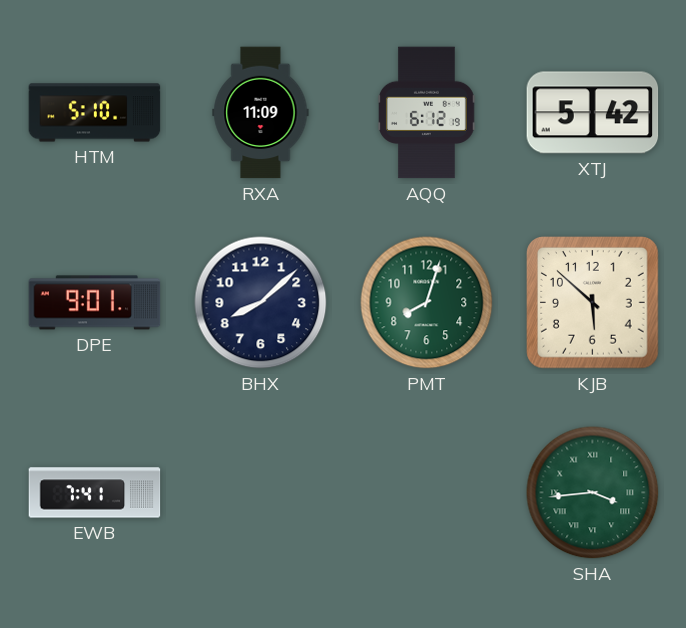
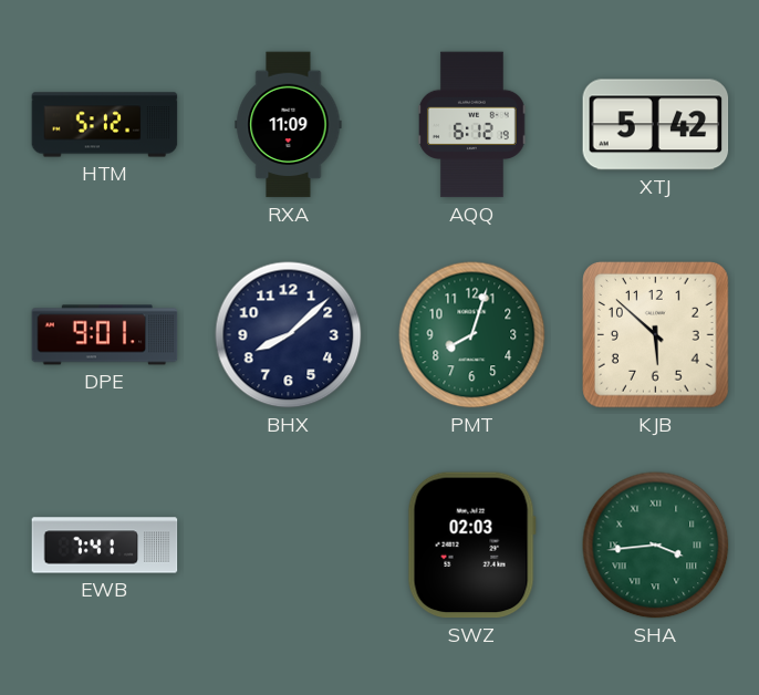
HTM: 5:10 -> 5:12
SWZ: none -> 02:03
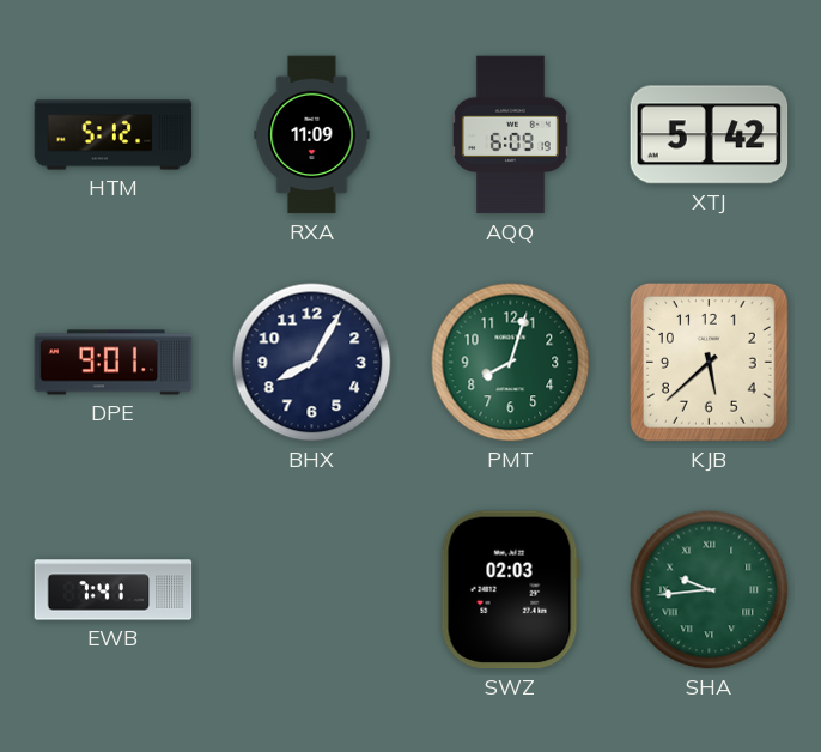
AQQ: 6:12 -> 6:09
BHX: 8:08 -> 8:05
KJB: 5:52 -> 5:38
SHA: 3:44 -> 9:44
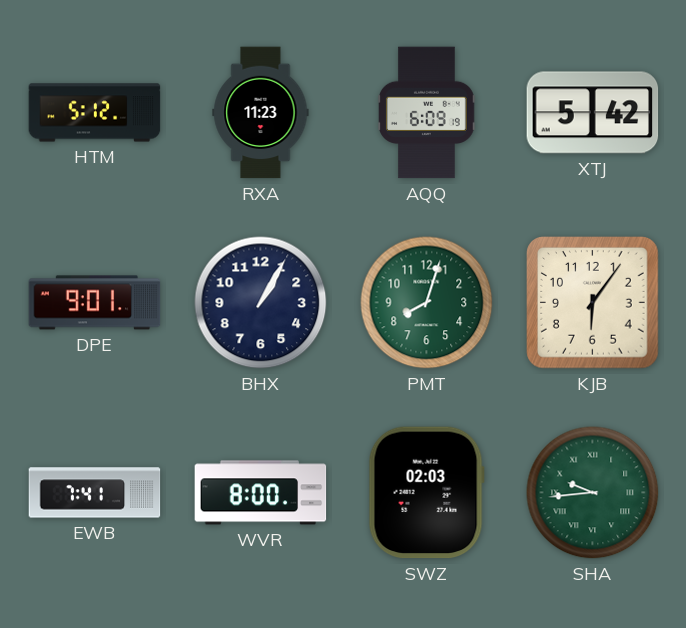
RXA: 11:09 -> 11:23
BHX: 8:05 -> 1:05
KJB: 5:38 -> 6:06
WVR: none -> 8:00
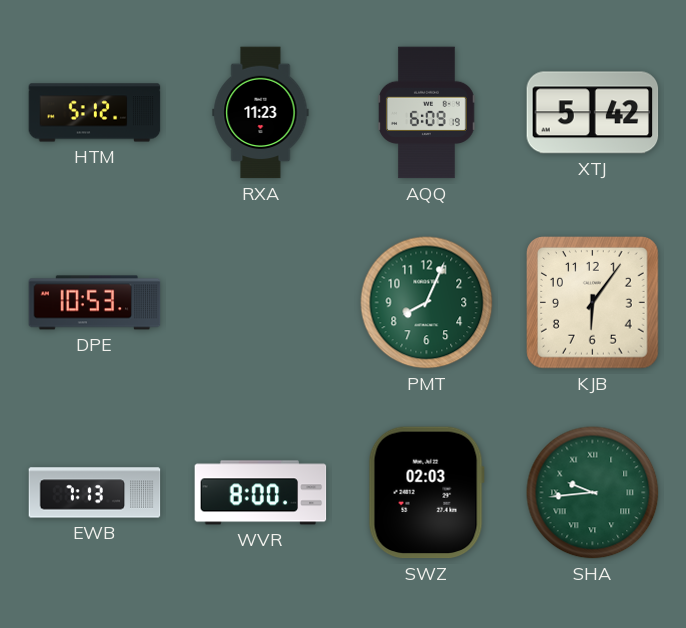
DPE: 9:01 -> 10:53
BHX: 1:05 -> none
PMT: 8:03 -> 8:04
EWB: 7:41 -> 7:13
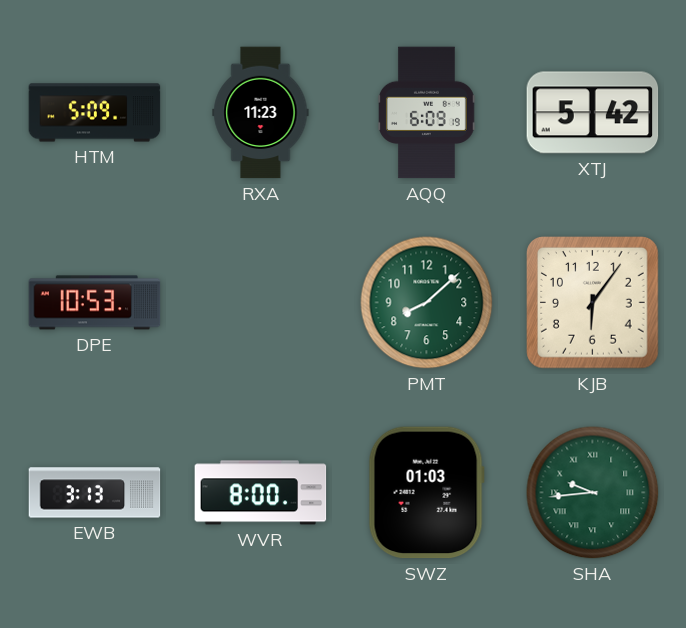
HTM: 5:12 -> 5:09
PMT: 8:04 -> 8:08
EWB: 7:13 -> 3:13
SWZ: 02:03 -> 01:03
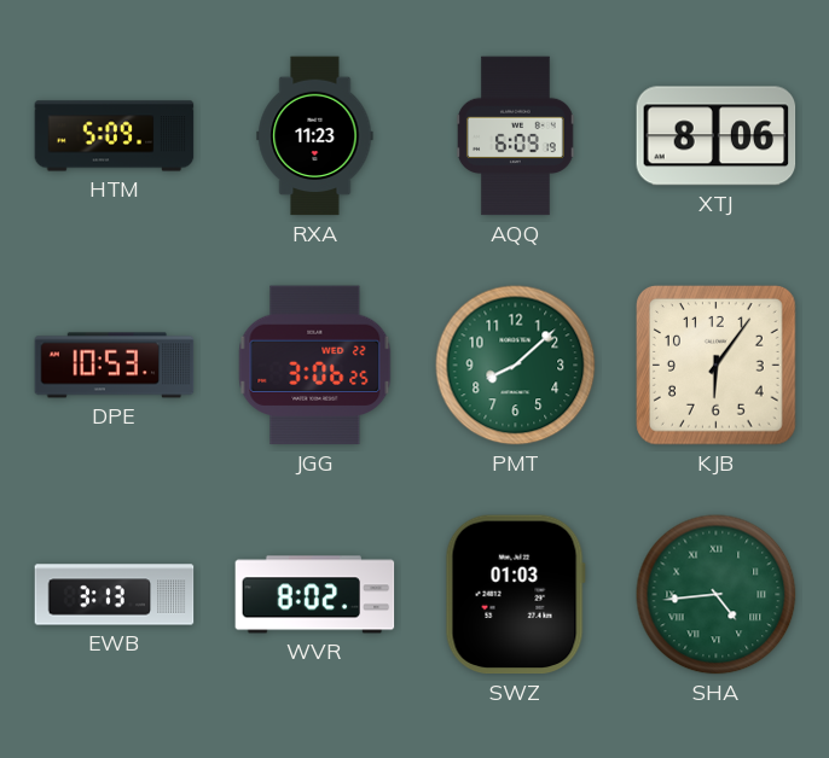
XTJ: 5:42 -> 8:06
JGG: none -> 3:06
WVR: 8:00 -> 8:02
SHA: 9:44 -> 4:44
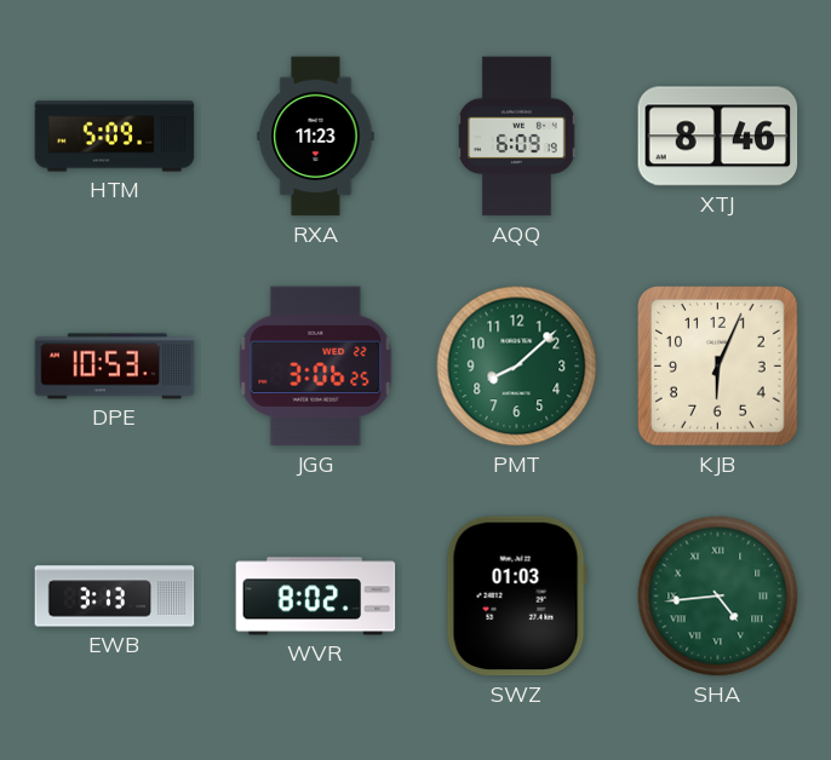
XTJ: 8:06 -> 8:46
KJB: 6:06 -> 6:04
